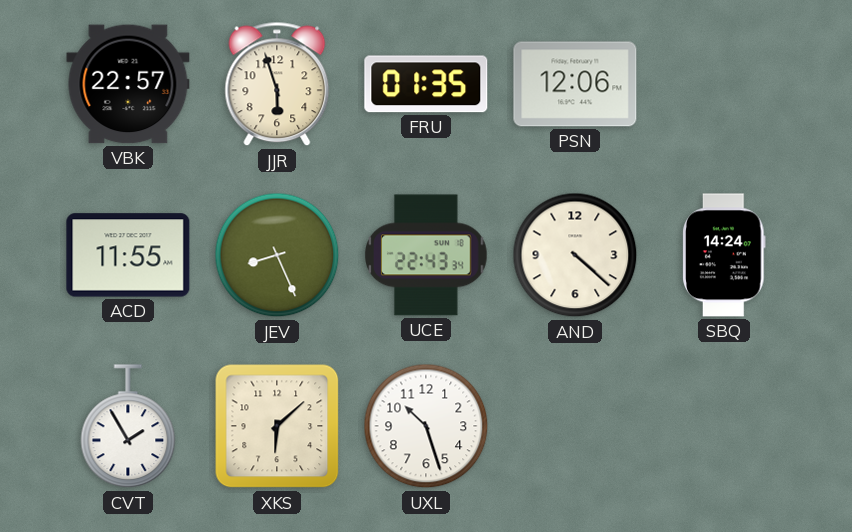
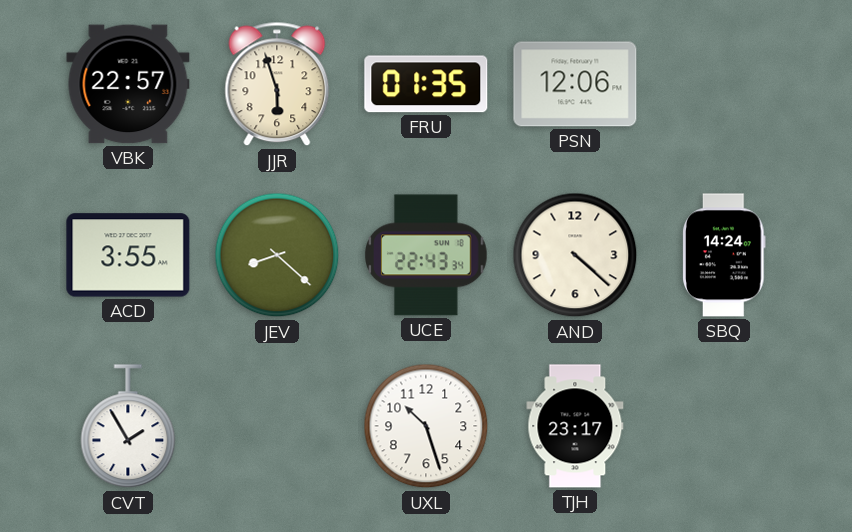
ACD: 11:55 -> 3:55
JEV: 8:26 -> 8:22
XKS: 6:08 -> none
TJH: none -> 23:17
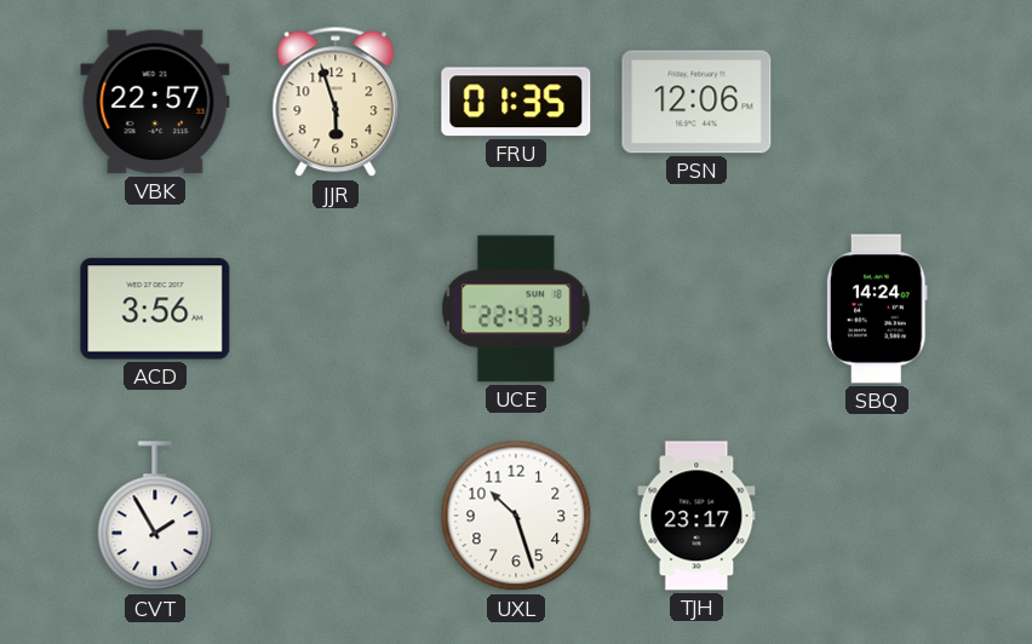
ACD: 3:55 -> 3:56
JEV: 8:22 -> none
AND: 4:22 -> none
